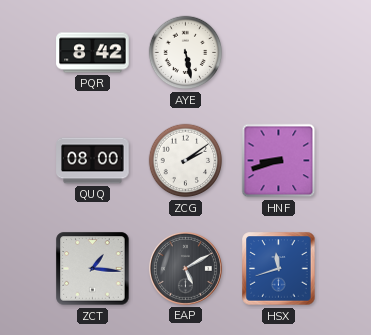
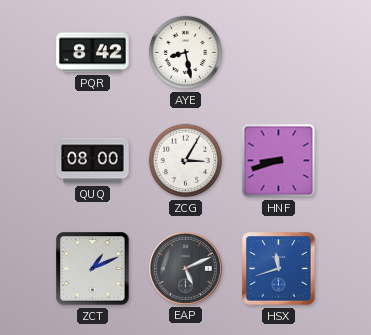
AYE: 5:28 -> 8:28
ZCG: 2:09 -> 3:05
ZCT: 1:16 -> 1:11
EAP: 5:10 -> 5:11
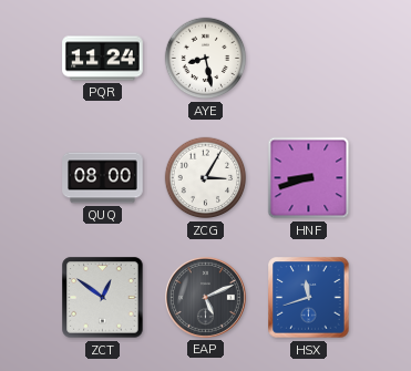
PQR: 8:42 -> 11:24
ZCT: 1:11 -> 12:51
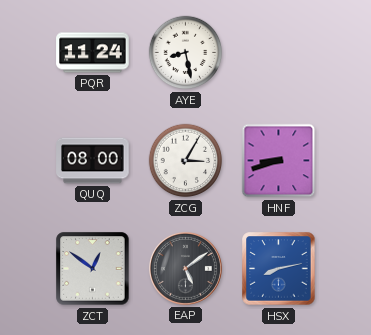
EAP: 5:11 -> 5:09
HSX: 11:42 -> 8:13
